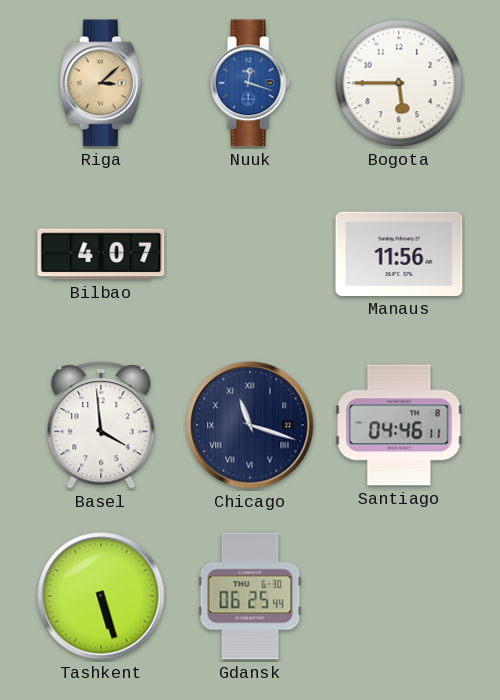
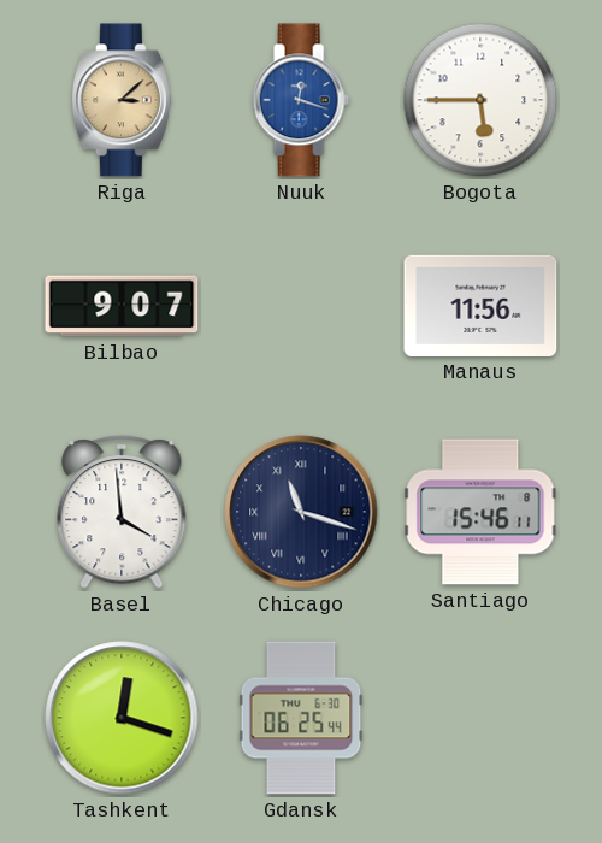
Bilbao: 4:07 -> 9:07
Santiago: 04:46 -> 15:46
Tashkent: 5:27 -> 12:18
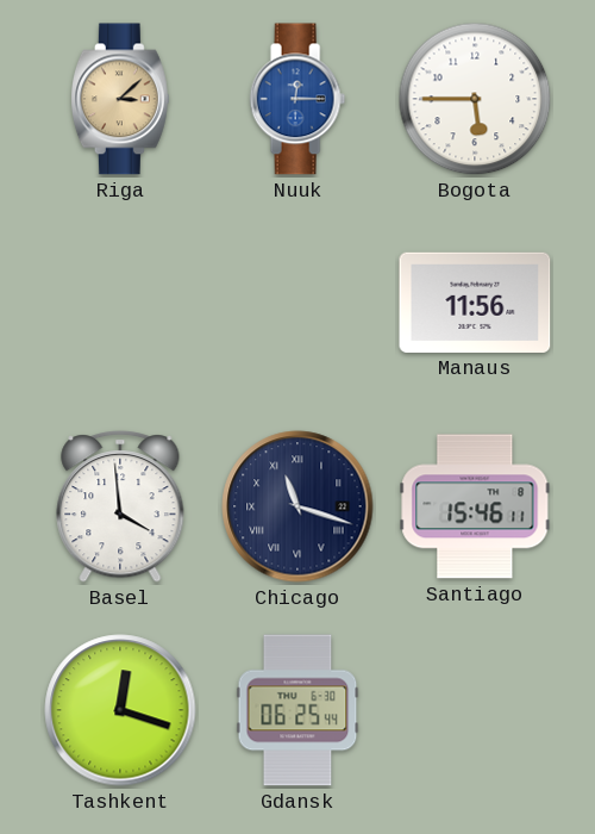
Nuuk: 12:18 -> 12:15
Bilbao: 9:07 -> none
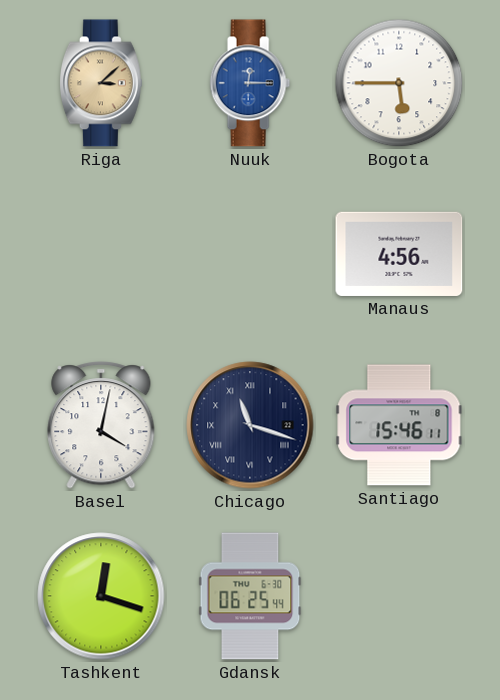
Manaus: 11:56 -> 4:56
Basel: 3:59 -> 4:02
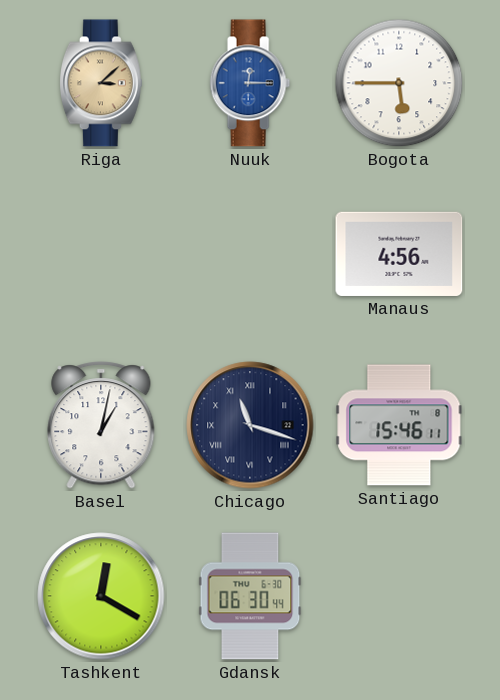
Basel: 4:02 -> 1:02
Tashkent: 12:18 -> 12:20
Gdansk: 06:25 -> 06:30
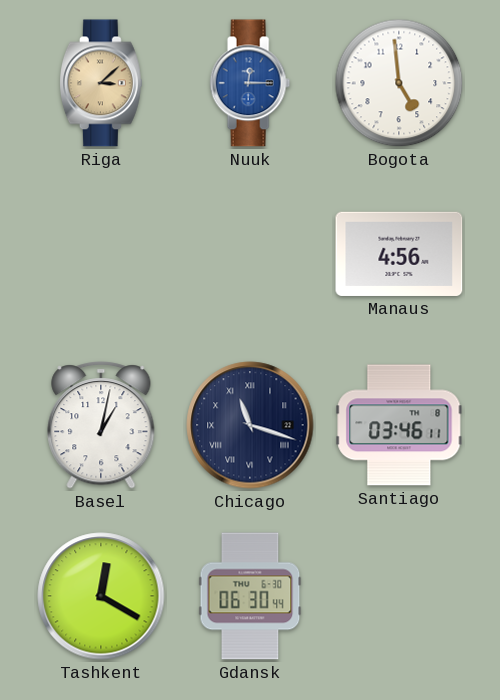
Bogota: 5:45 -> 4:59
Santiago: 15:46 -> 03:46
